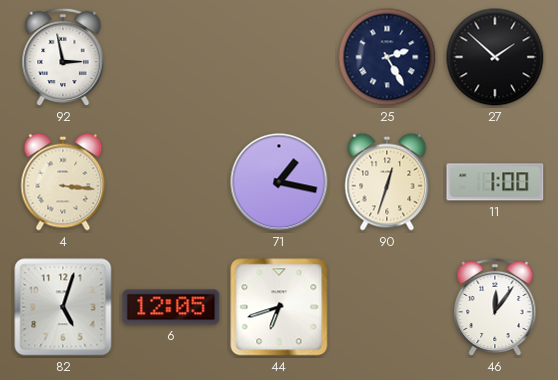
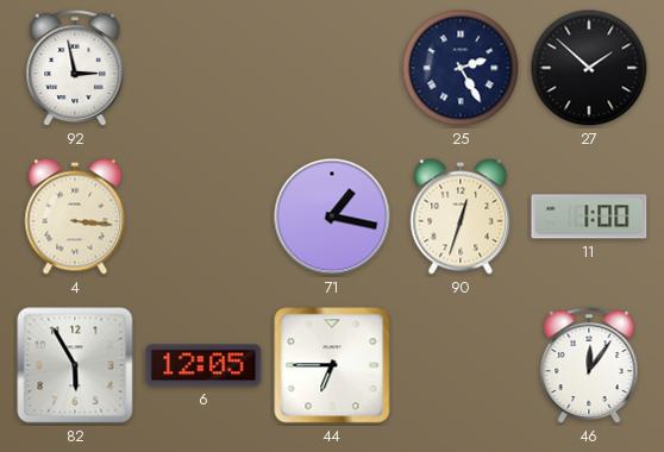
82: 5:03 -> 5:55
44: 6:42 -> 6:45
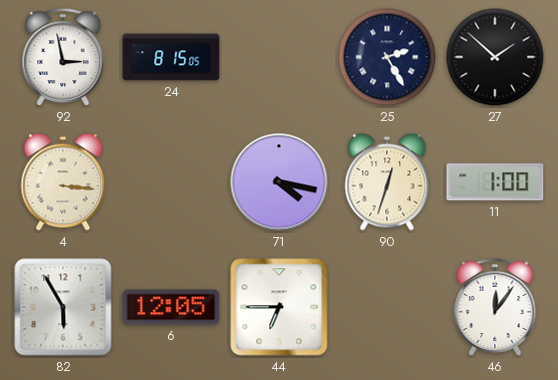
24: none -> 8:15
71: 1:17 -> 4:17
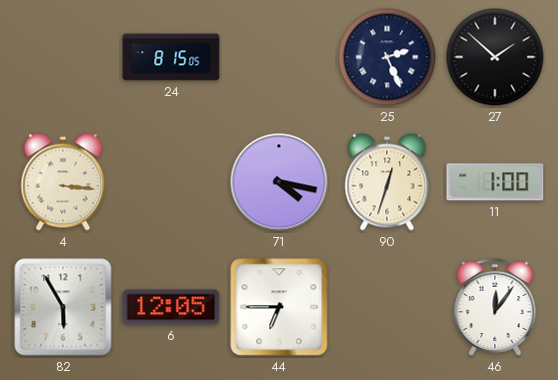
92: 2:58 -> none
25: 2:25 -> 2:26
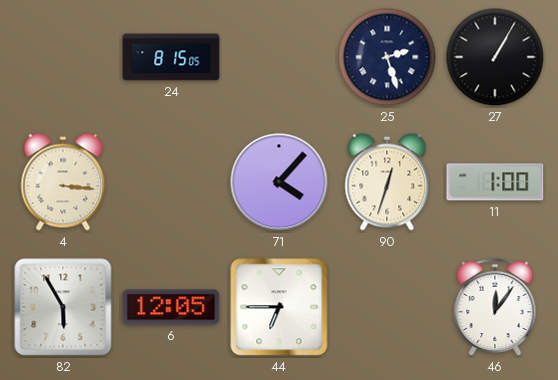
25: 2:26 -> 2:27
27: 1:52 -> 1:05
71: 4:17 -> 4:07
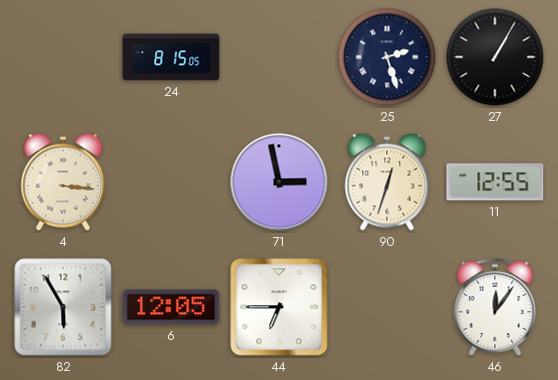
71: 4:07 -> 2:58
11: 1:00 -> 12:55
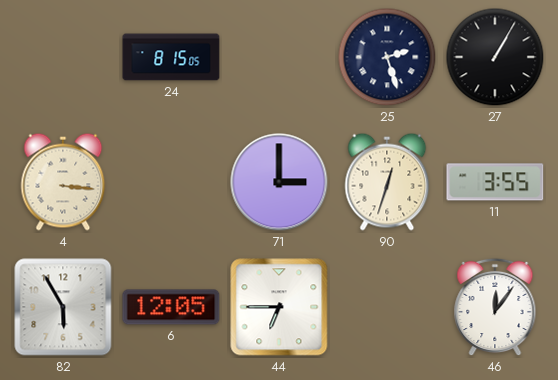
71: 2:58 -> 3:00
11: 12:55 -> 3:55
